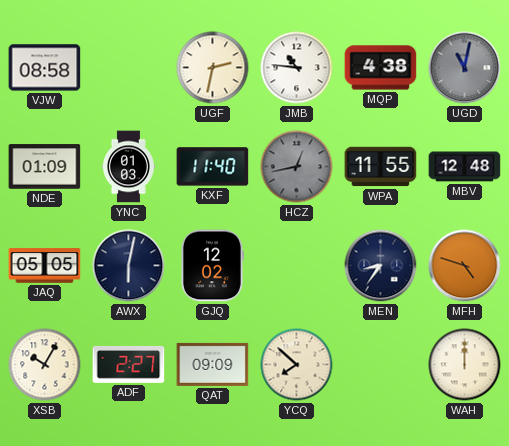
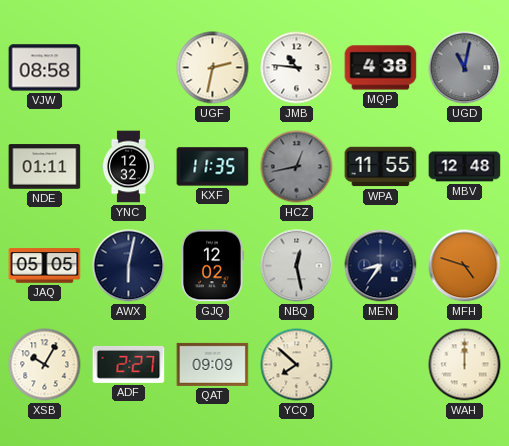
NDE: 01:09 -> 01:11
YNC: 01:03 -> 12:32
KXF: 11:40 -> 11:35
NBQ: none -> 12:28
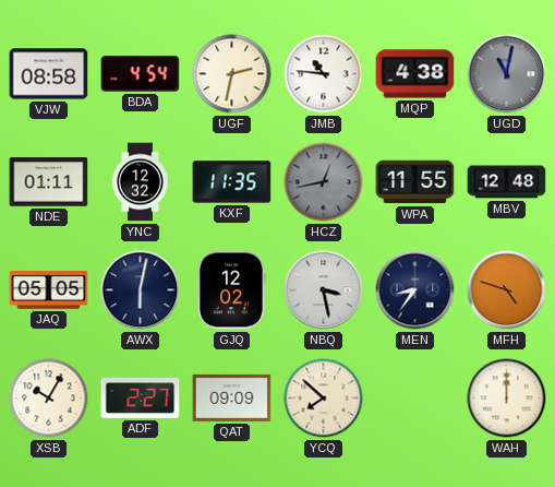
BDA: none -> 4:54
NBQ: 12:28 -> 3:28
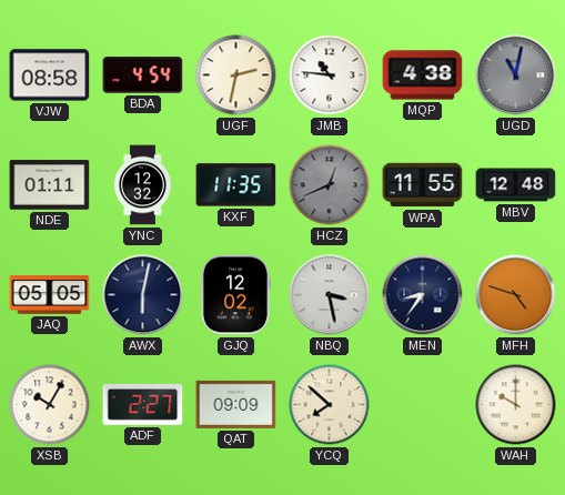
HCZ: 12:43 -> 12:41
WAH: 12:00 -> 10:00
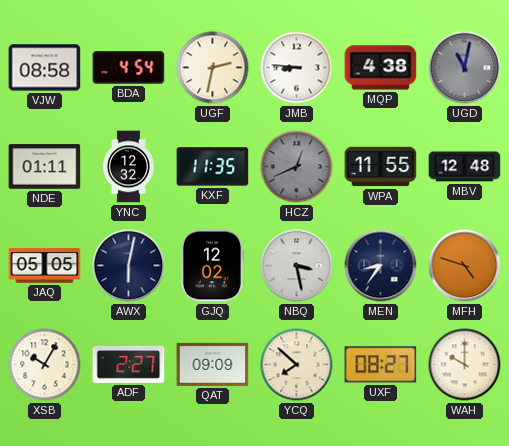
JMB: 10:46 -> 8:46
UXF: none -> 08:27
